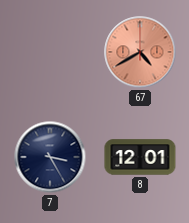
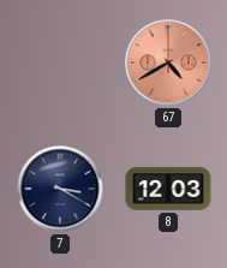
7: 3:25 -> 3:20
8: 12:01 -> 12:03
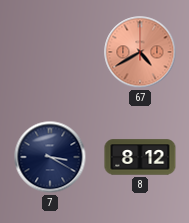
8: 12:03 -> 8:12
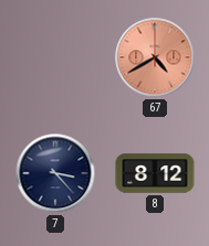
7: 3:20 -> 3:23
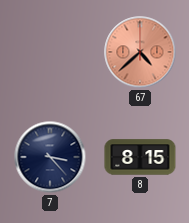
67: 4:40 -> 4:38
8: 8:12 -> 8:15
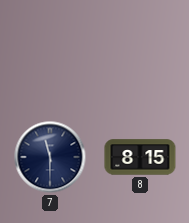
67: 4:38 -> none
7: 3:23 -> 11:30
